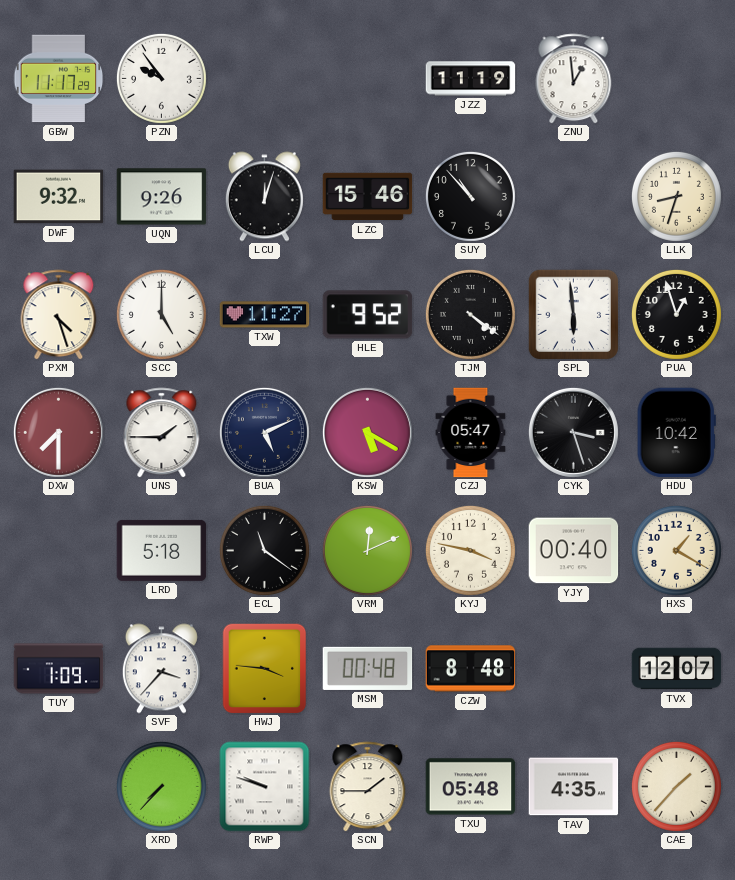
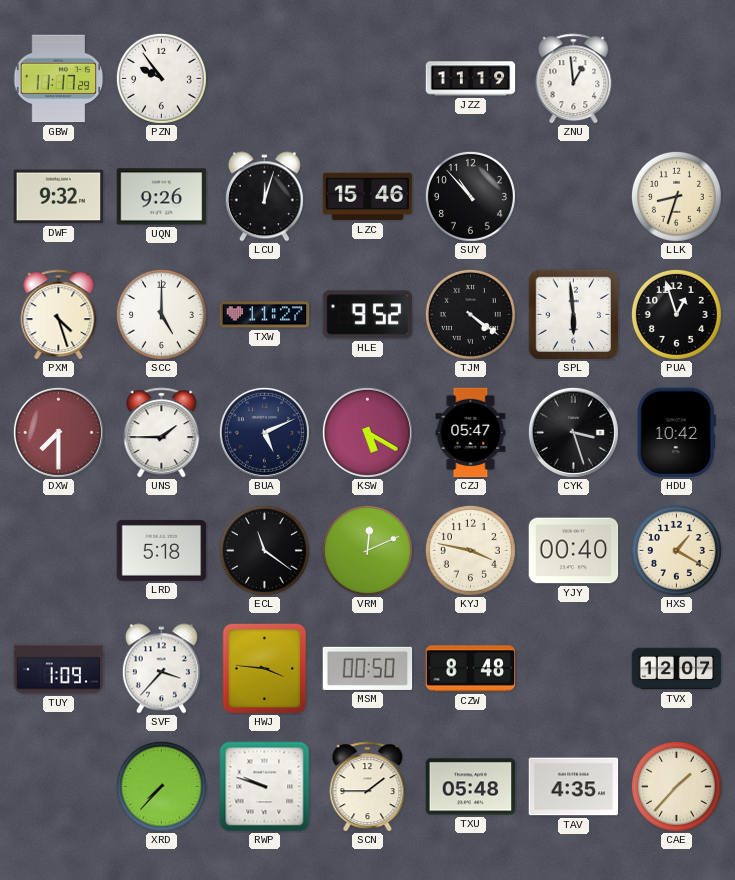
MSM: 00:48 -> 00:50
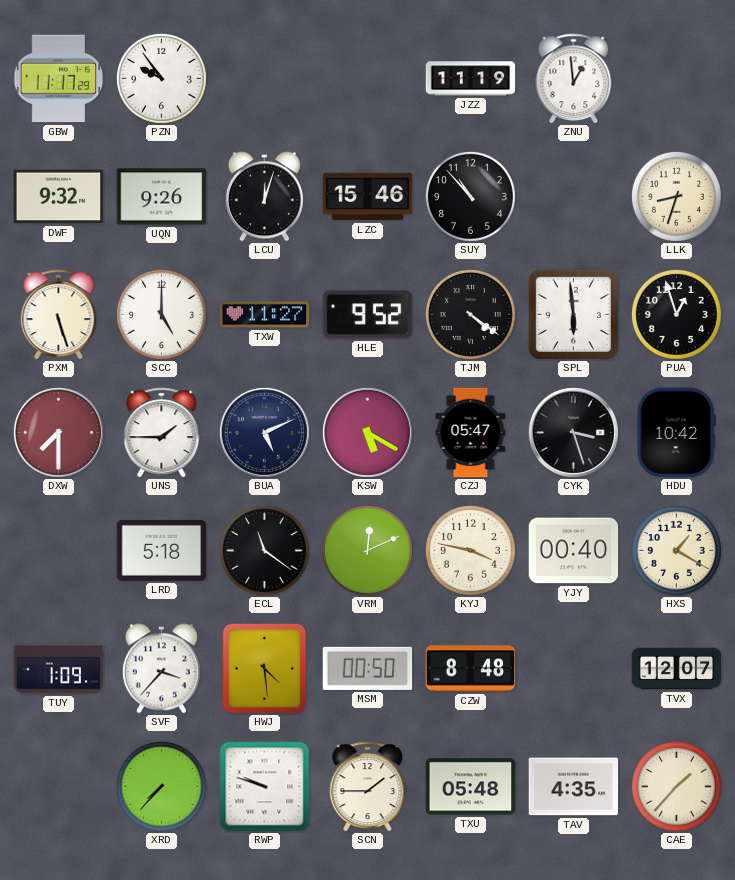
PXM: 4:27 -> 5:27
HWJ: 3:46 -> 4:29
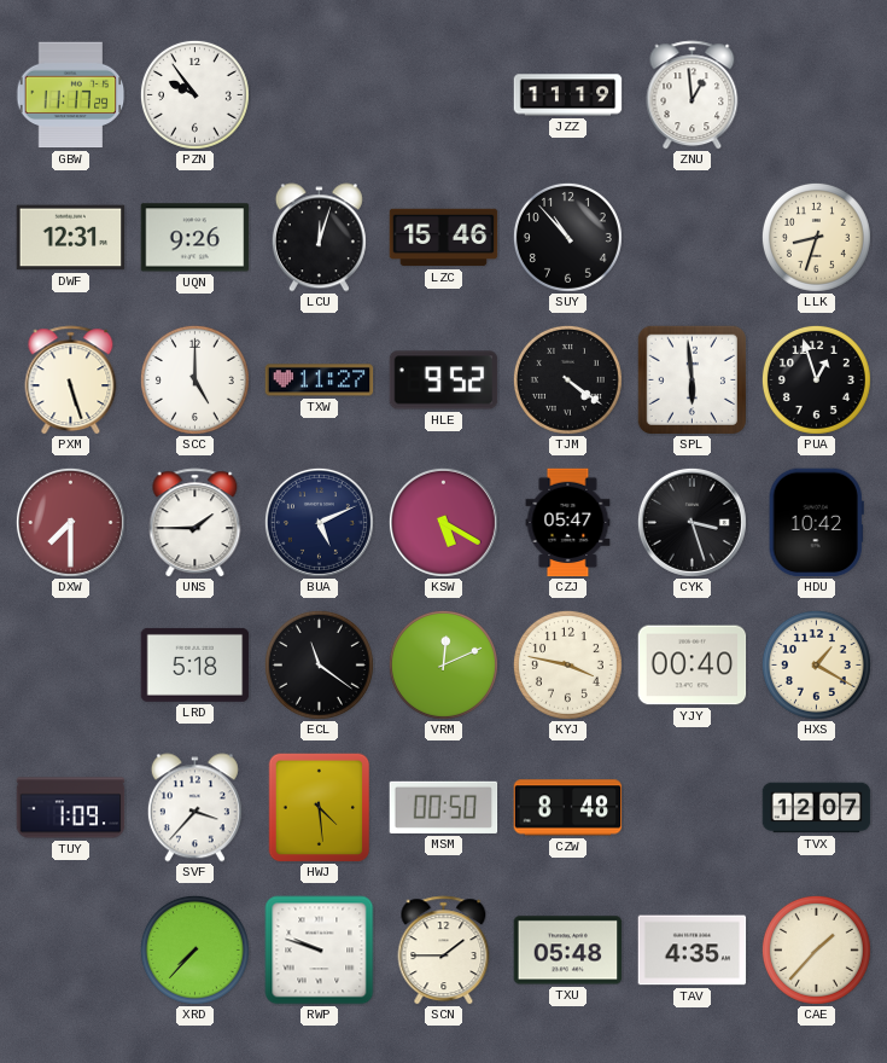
DWF: 9:32 -> 12:31
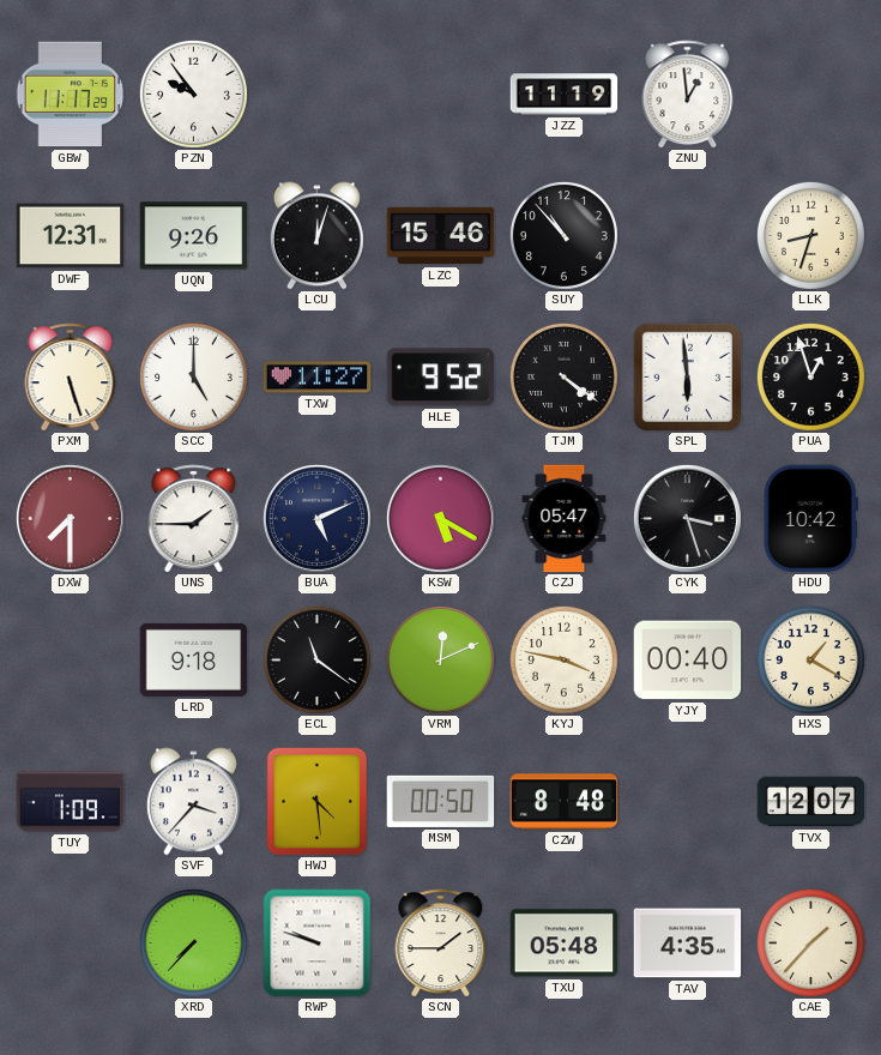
LRD: 5:18 -> 9:18
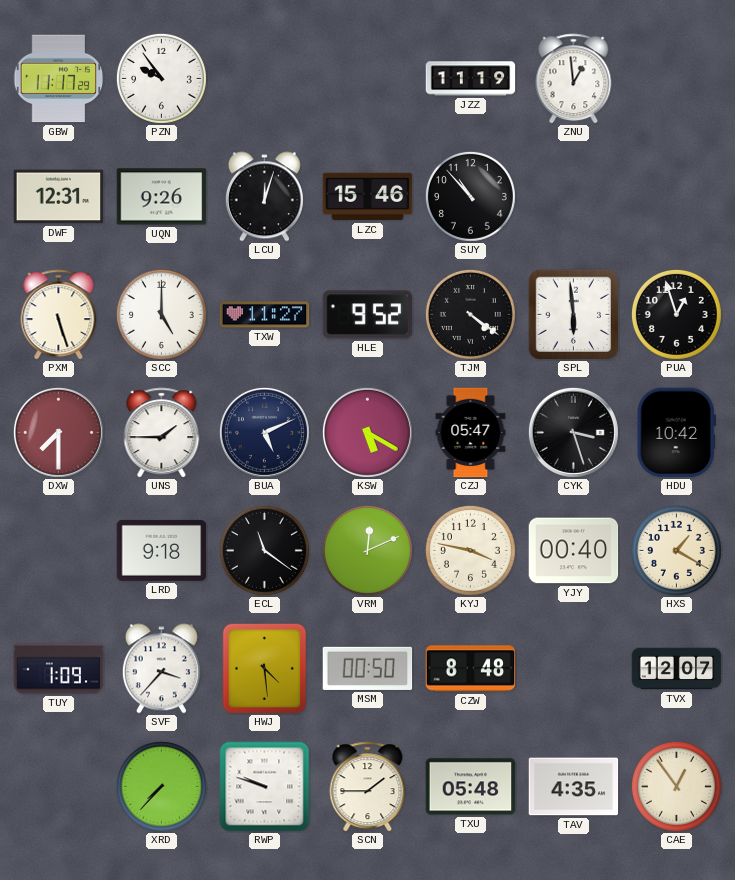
LLK: 8:33 -> none
CAE: 1:37 -> 12:54
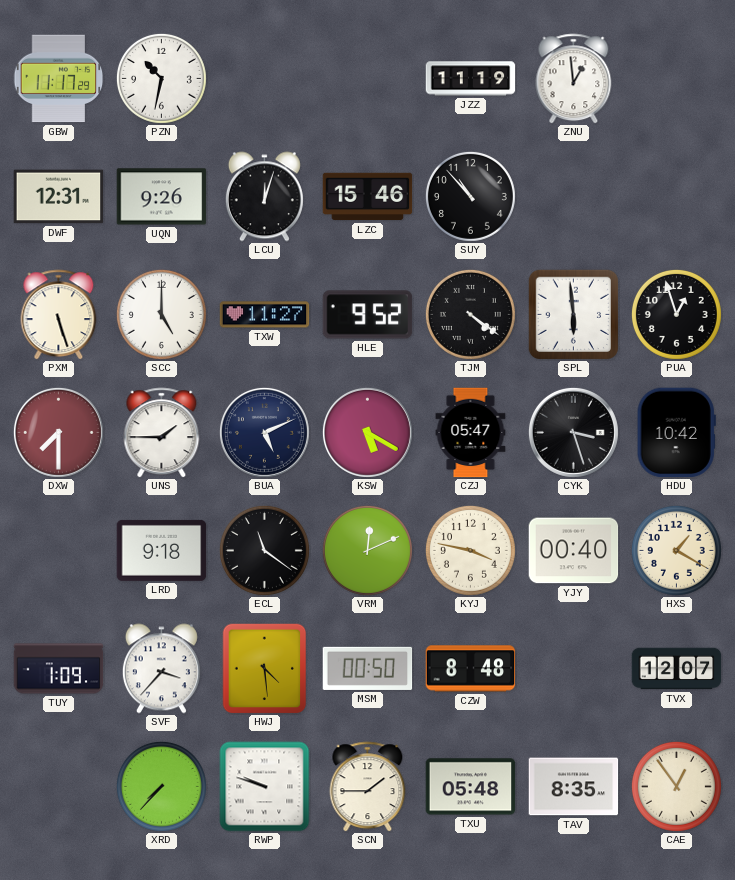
PZN: 9:54 -> 10:32
TAV: 4:35 -> 8:35
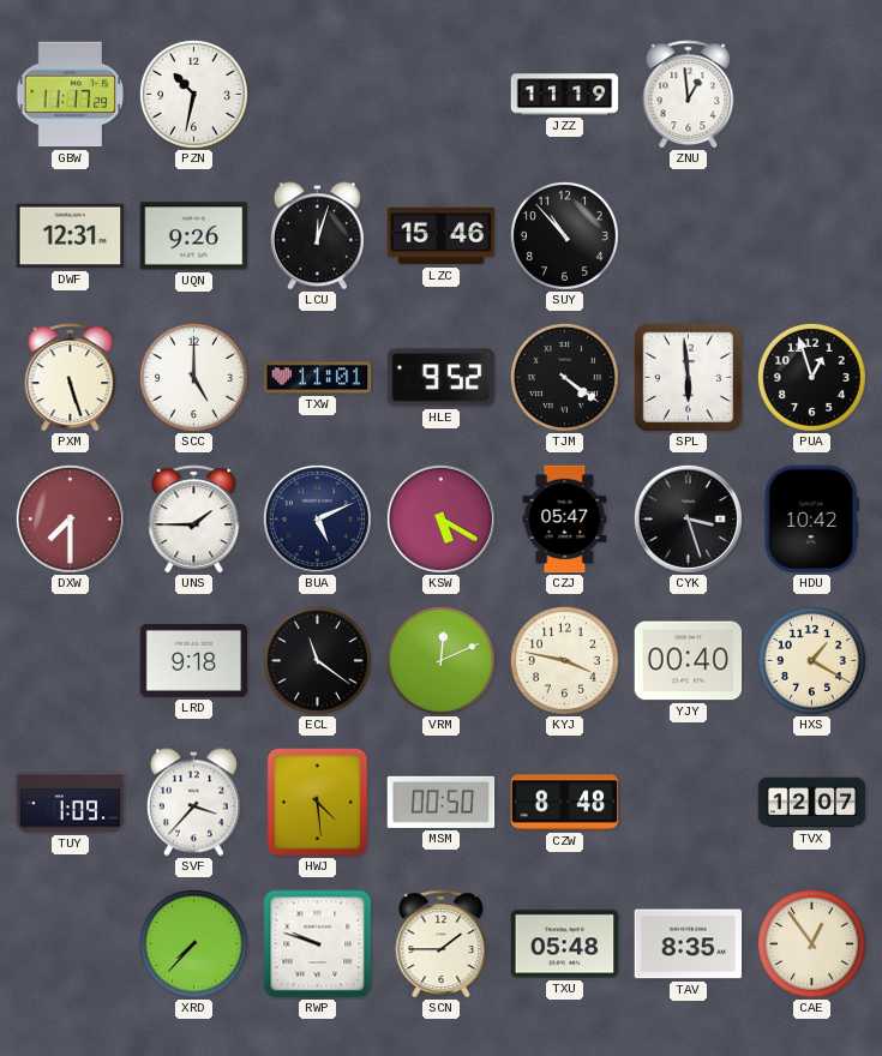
TXW: 11:27 -> 11:01
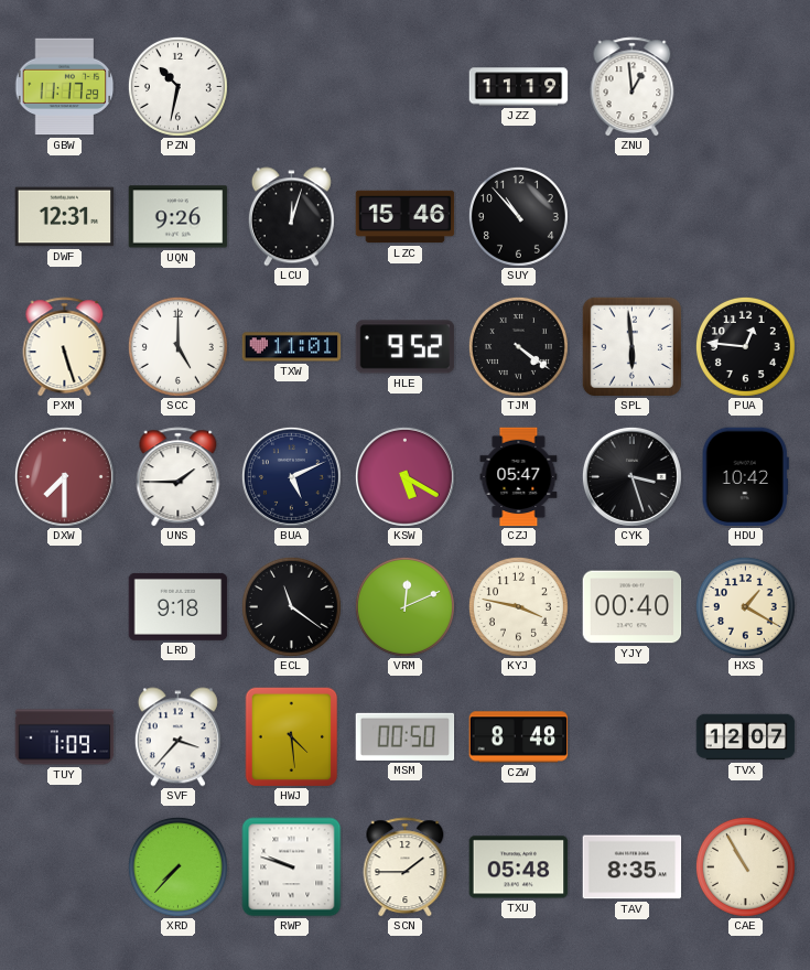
PUA: 12:57 -> 12:46
CAE: 12:54 -> 10:55
